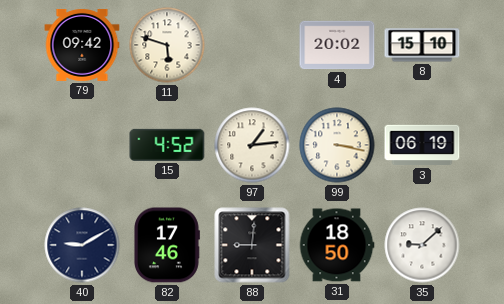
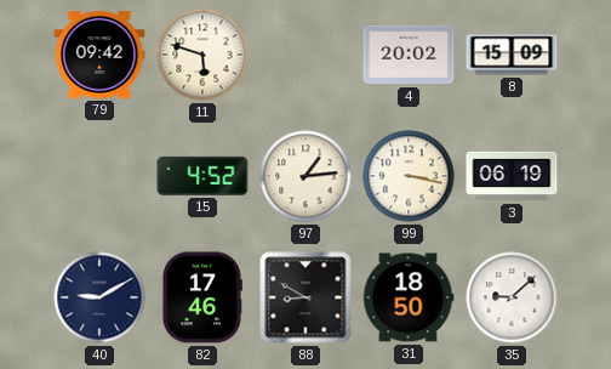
8: 15:10 -> 15:09
88: 9:01 -> 8:50
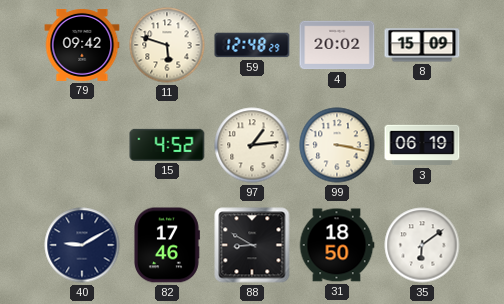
59: none -> 12:48
35: 9:08 -> 6:09
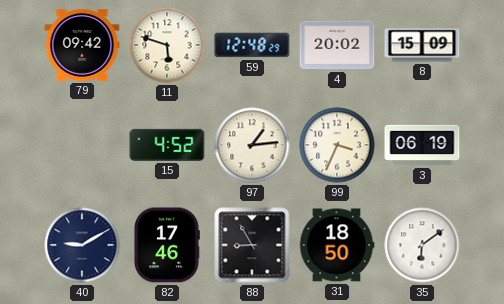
99: 3:17 -> 3:34
88: 8:50 -> 8:55
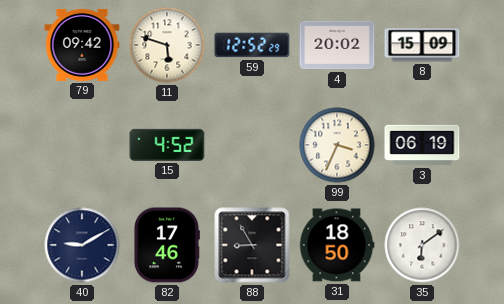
59: 12:48 -> 12:52
97: 1:14 -> none
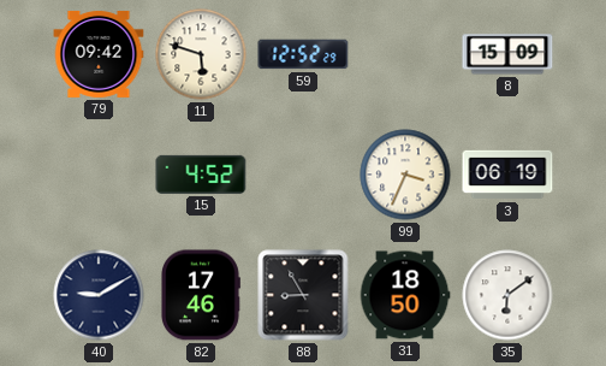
4: 20:02 -> none
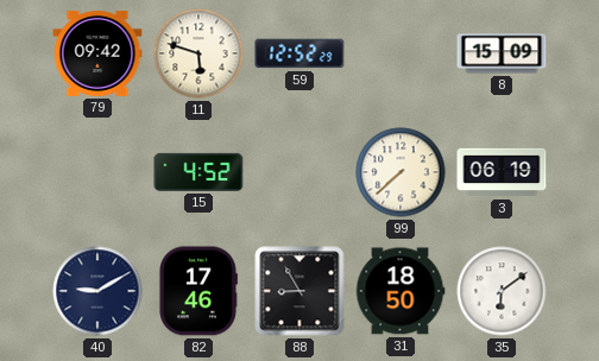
99: 3:34 -> 7:38
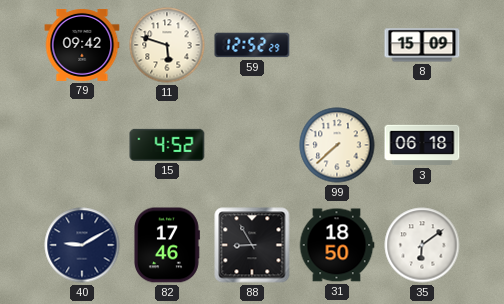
3: 06:19 -> 06:18
